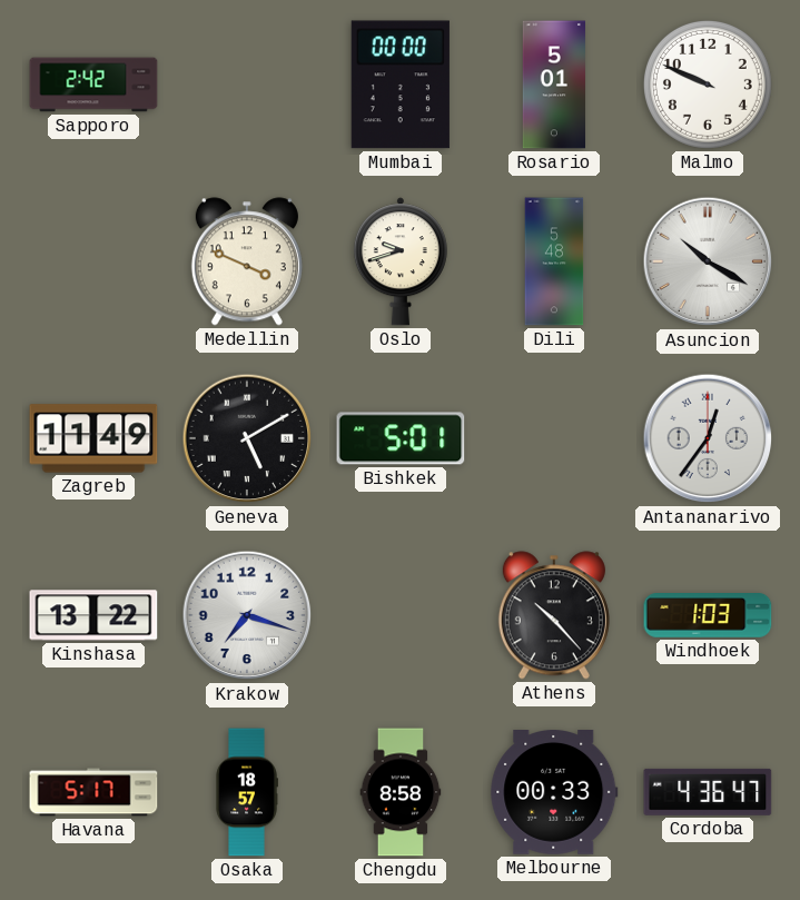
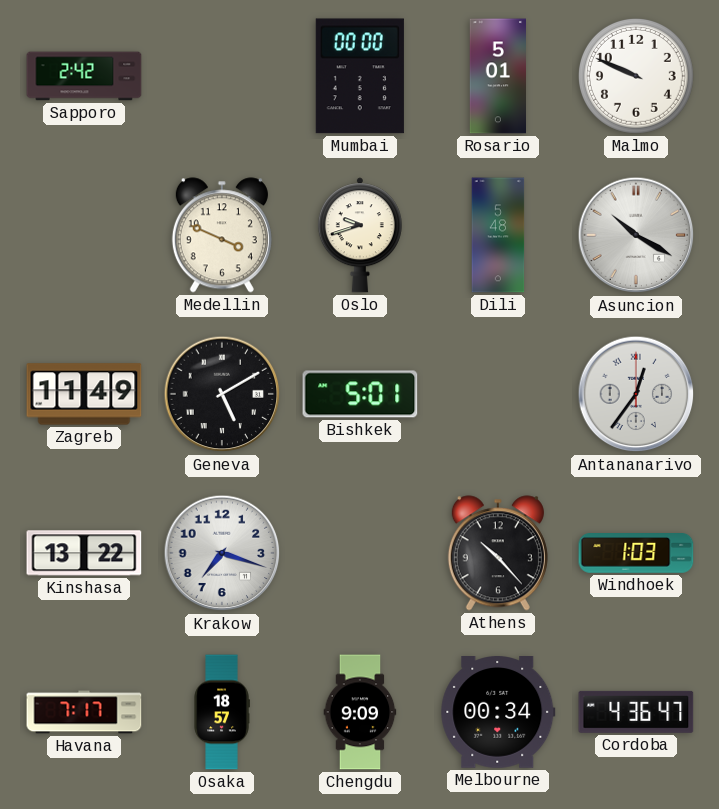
Havana: 5:17 -> 7:17
Chengdu: 8:58 -> 9:09
Melbourne: 00:33 -> 00:34
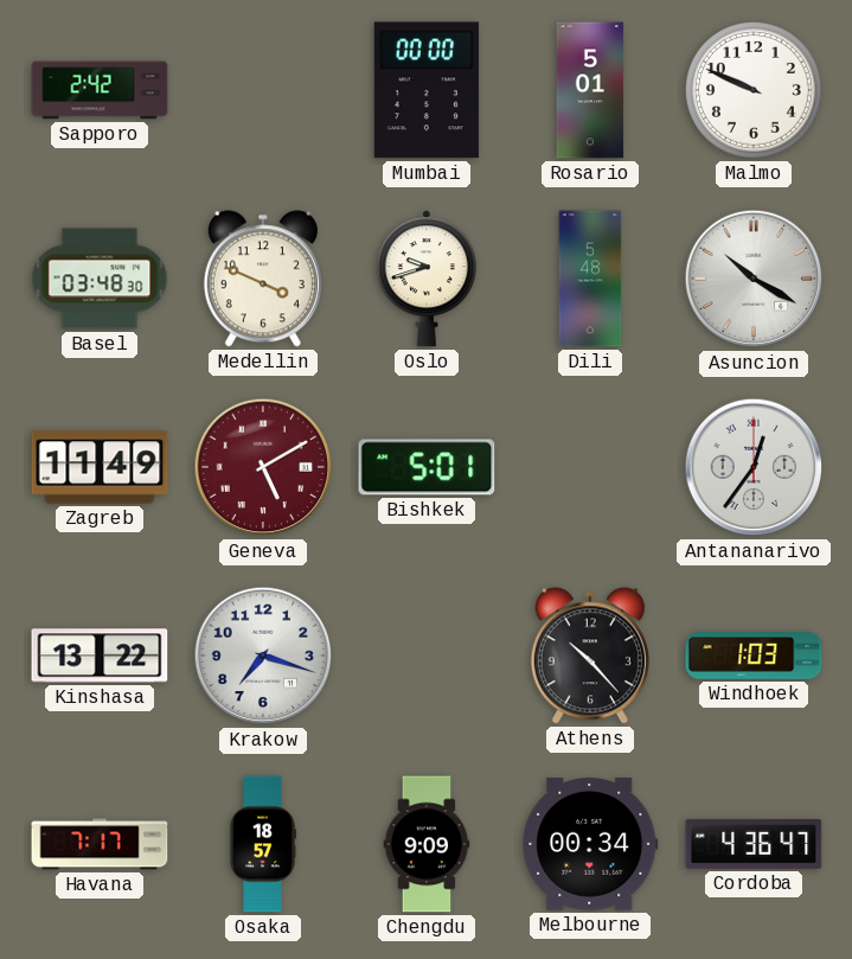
Basel: none -> 03:48
Geneva dial: black -> burgundy
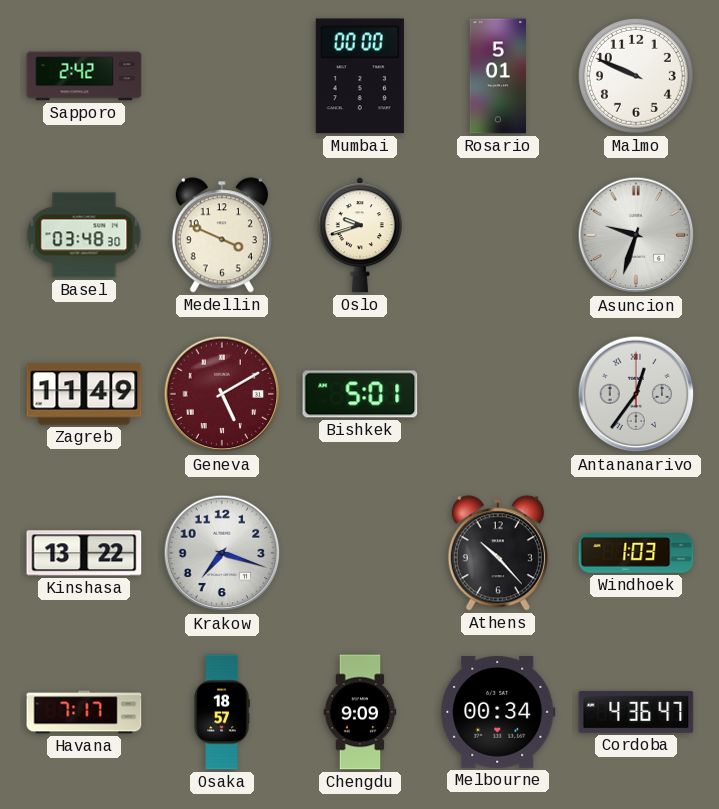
Dili: 5:48 -> none
Asuncion: 10:20 -> 9:33
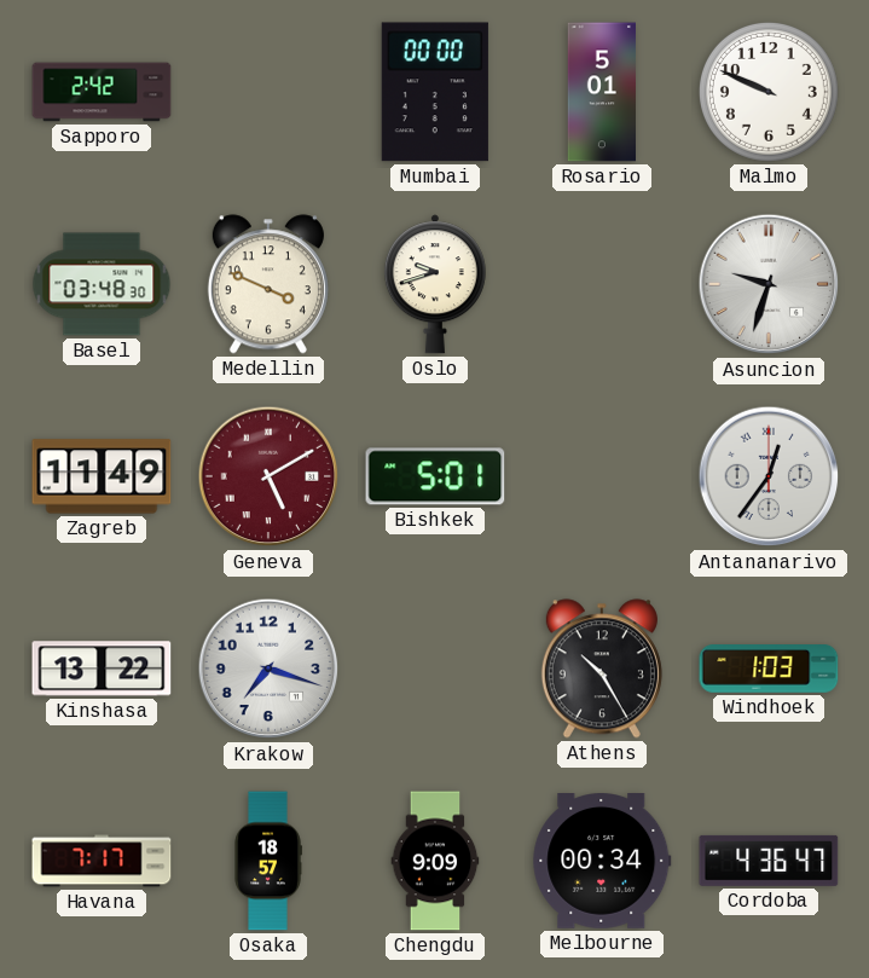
Athens: 10:23 -> 10:25
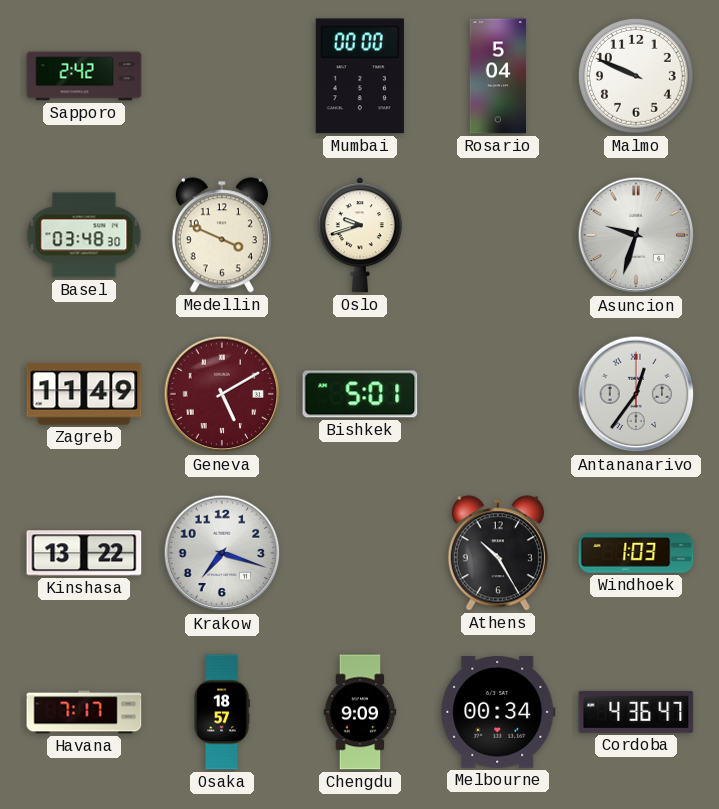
Rosario: 5:01 -> 5:04
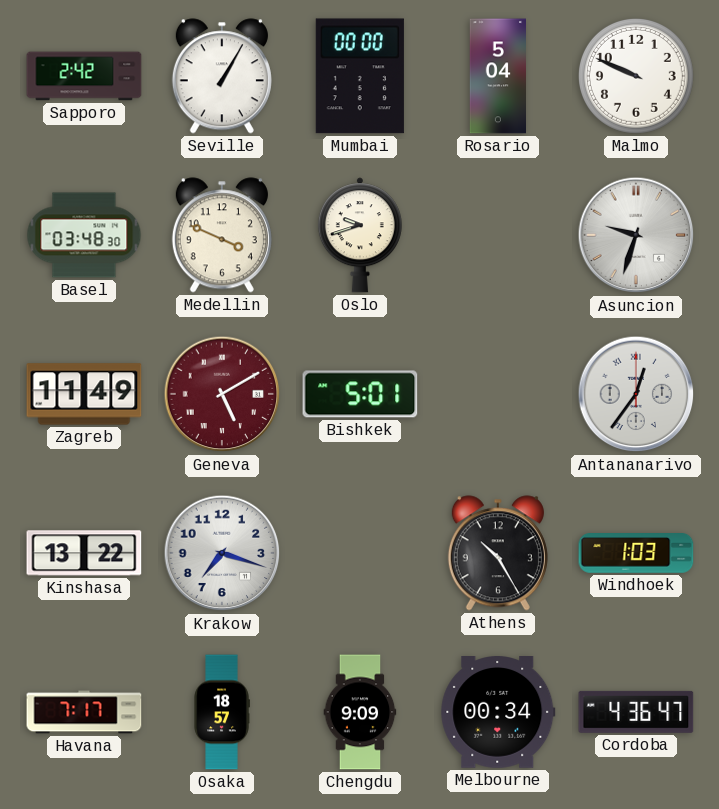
Seville: none -> 1:05
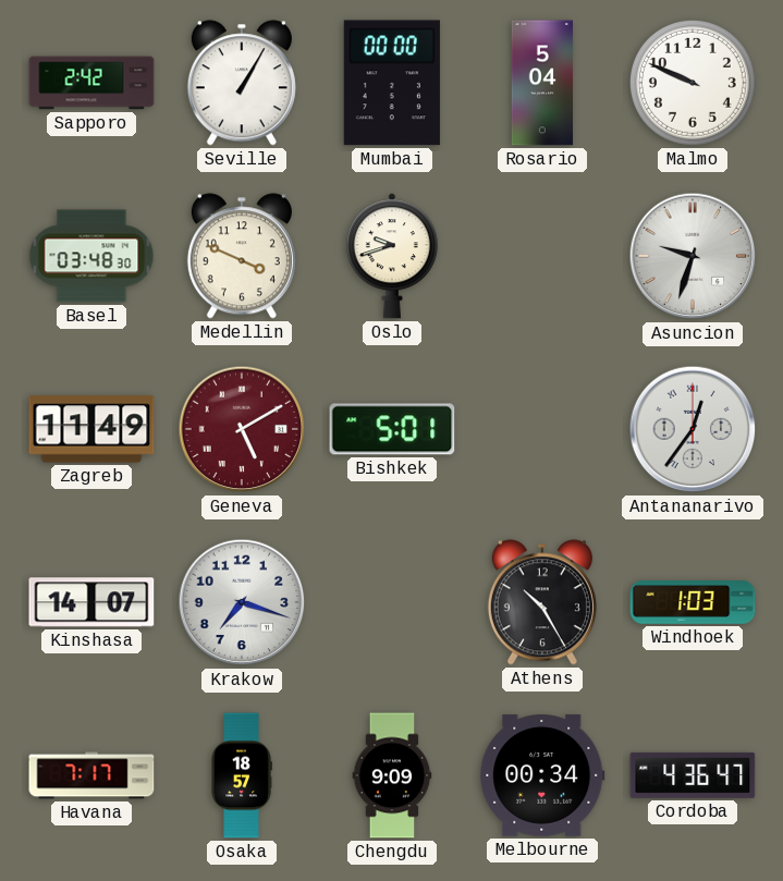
Kinshasa: 13:22 -> 14:07
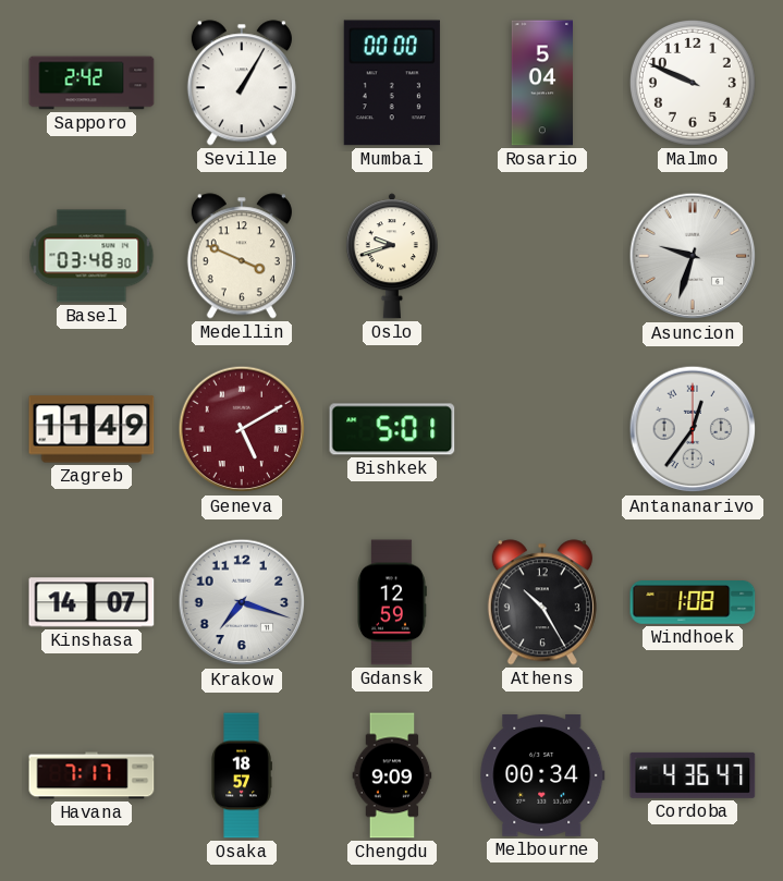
Gdansk: none -> 12:59
Windhoek: 1:03 -> 1:08
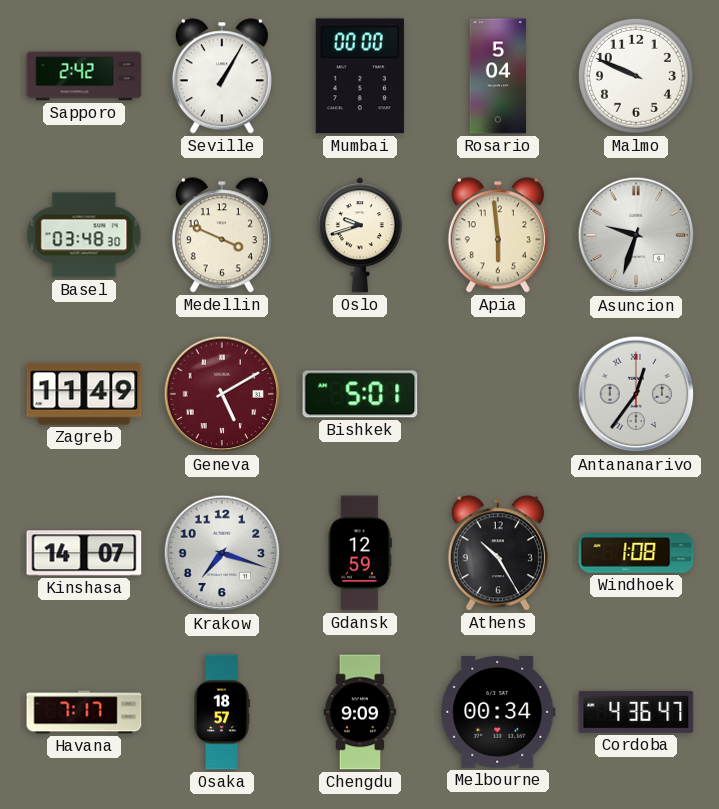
Apia: none -> 5:59
